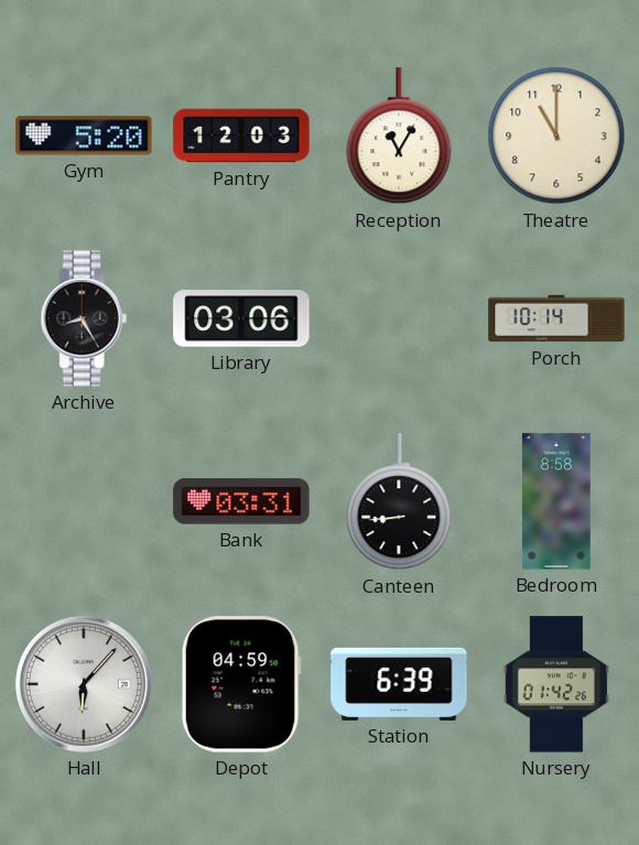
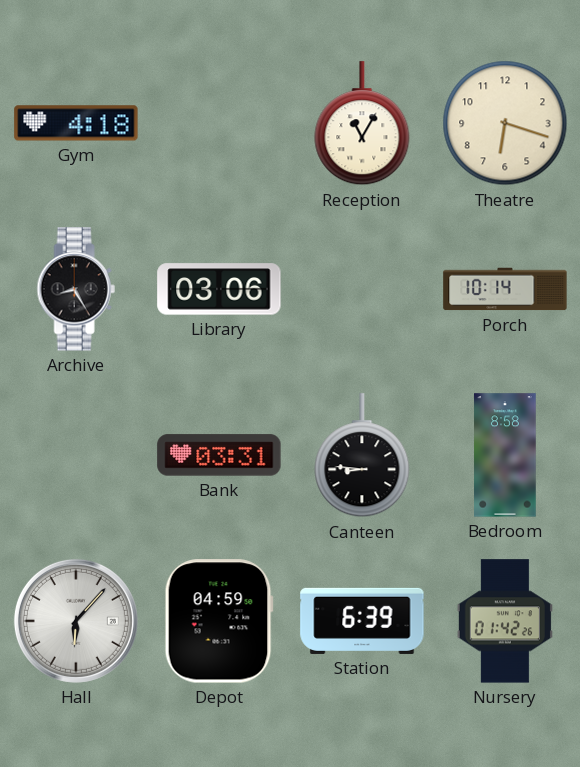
Gym: 5:20 -> 4:18
Pantry: 12:03 -> none
Theatre: 11:00 -> 6:18
Canteen: 8:44 -> 8:46
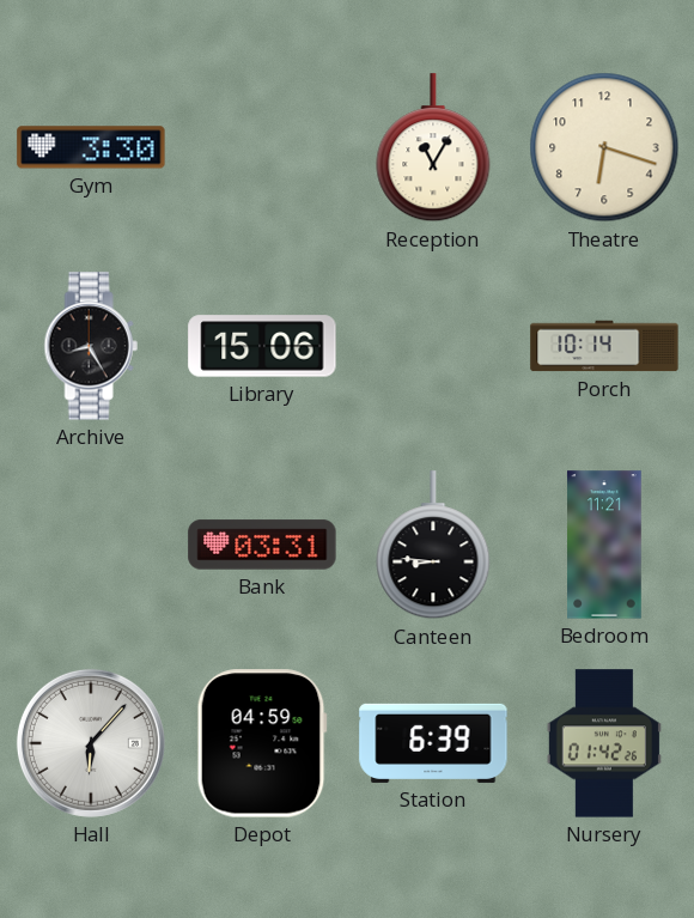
Gym: 4:18 -> 3:30
Library: 03:06 -> 15:06
Bedroom: 8:58 -> 11:21
